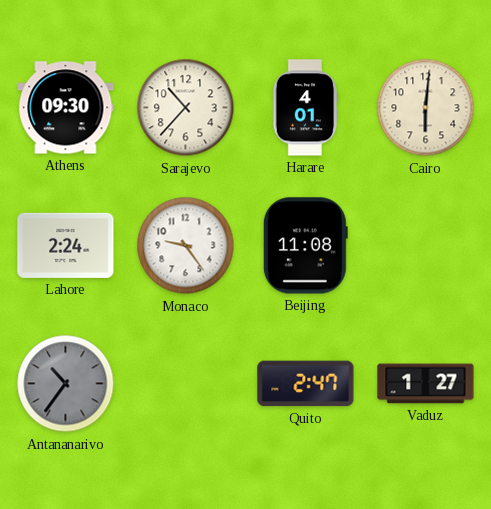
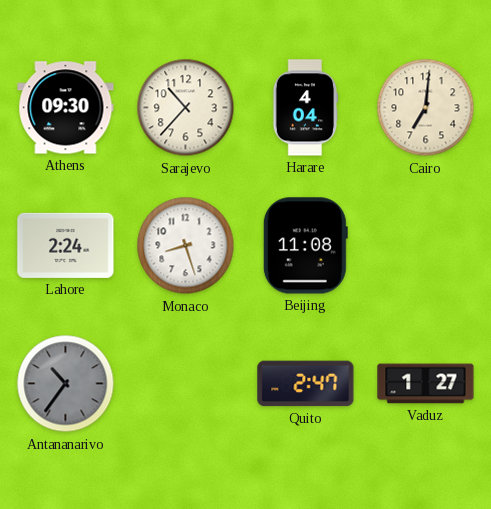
Harare: 4:01 -> 4:04
Cairo: 6:01 -> 7:01
Monaco: 9:24 -> 8:27
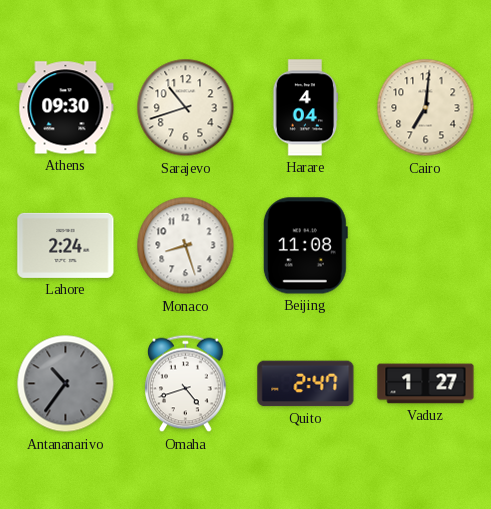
Sarajevo: 10:37 -> 10:42
Omaha: none -> 4:42
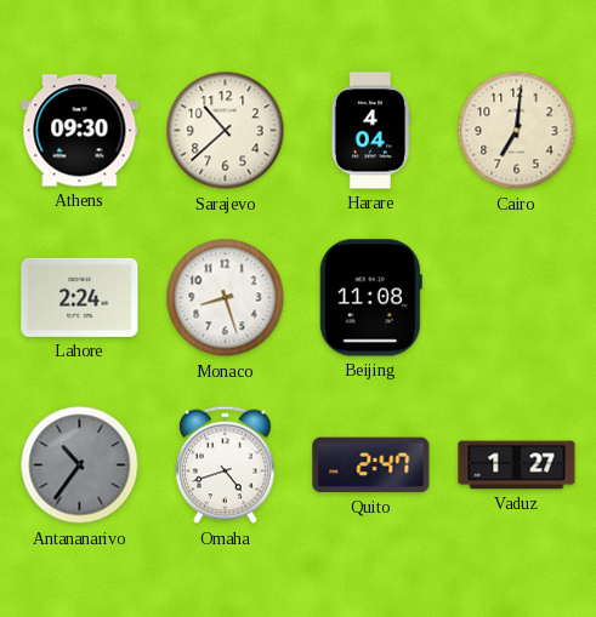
Sarajevo: 10:42 -> 10:38
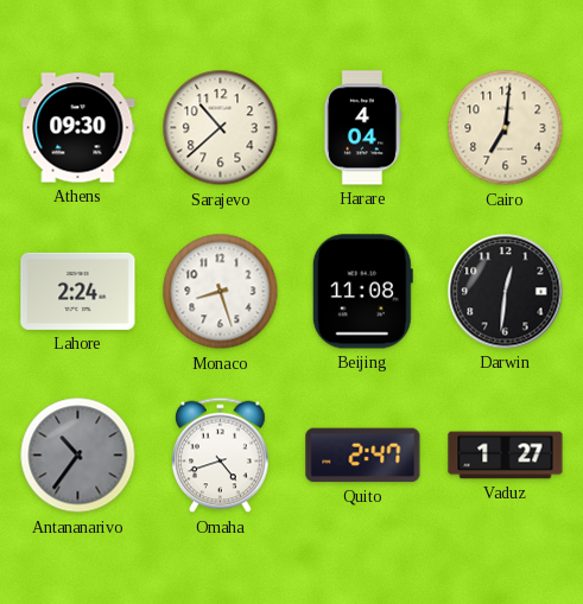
Darwin: none -> 12:31
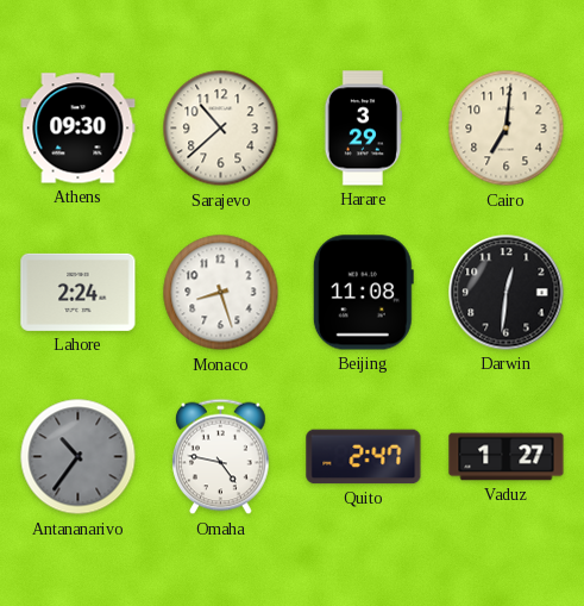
Harare: 4:04 -> 3:29
Omaha: 4:42 -> 4:47
